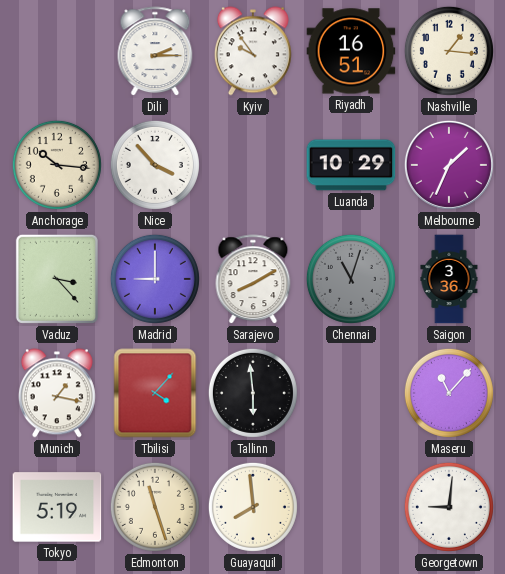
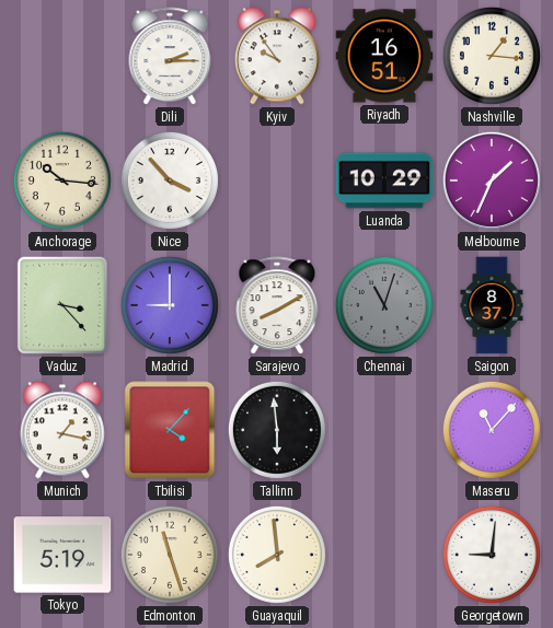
Saigon: 3:36 -> 8:37
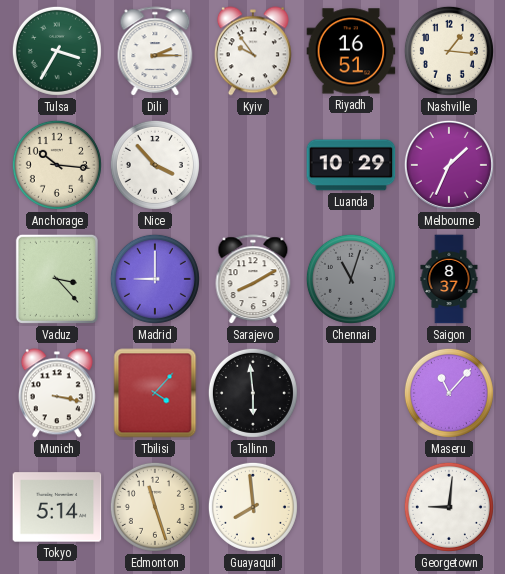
Tulsa: none -> 3:35
Munich: 1:17 -> 3:17
Tokyo: 5:19 -> 5:14
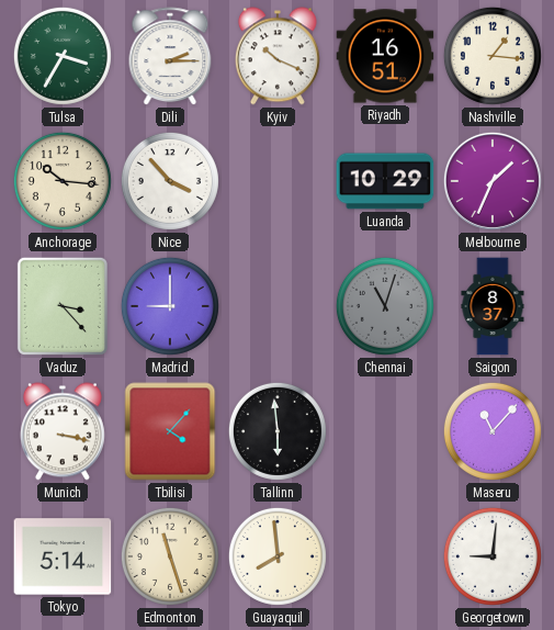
Kyiv: 9:54 -> 10:19
Sarajevo: 8:10 -> none
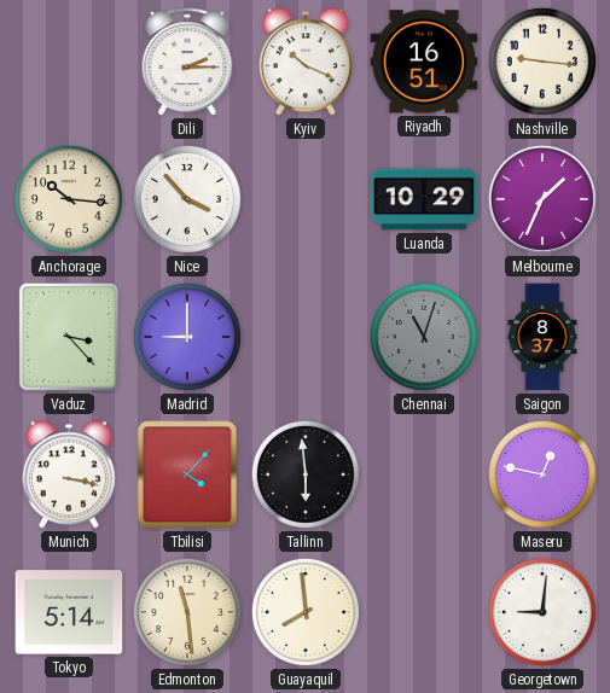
Tulsa: 3:35 -> none
Nashville: 1:16 -> 9:16
Maseru: 11:07 -> 12:47
Edmonton: 11:27 -> 11:29
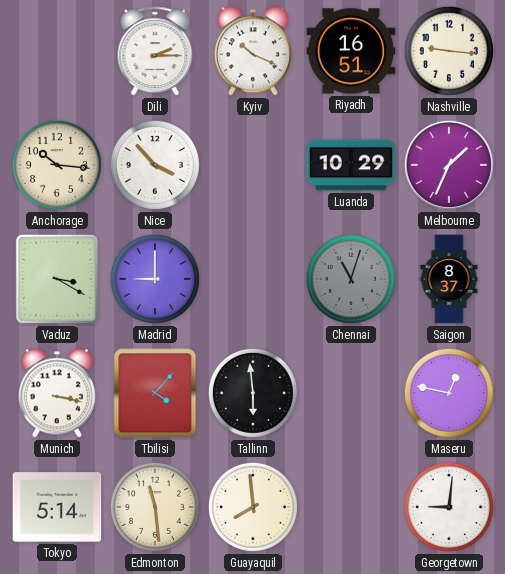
Vaduz: 3:23 -> 3:20
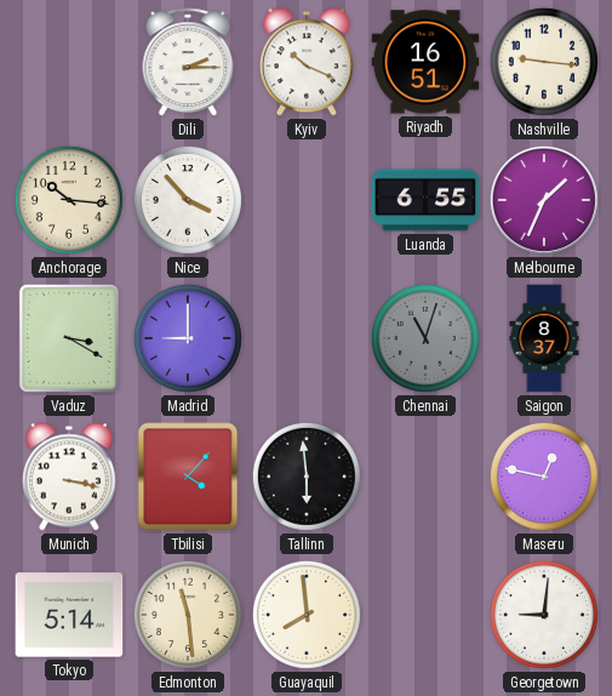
Luanda: 10:29 -> 6:55
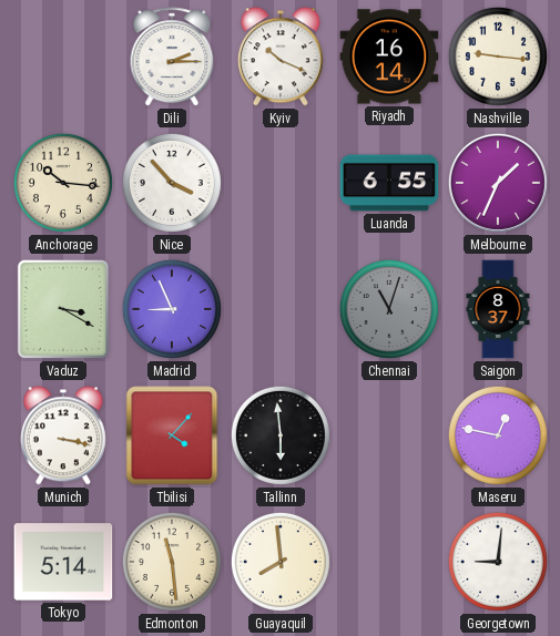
Riyadh: 16:51 -> 16:14
Madrid: 9:00 -> 8:56
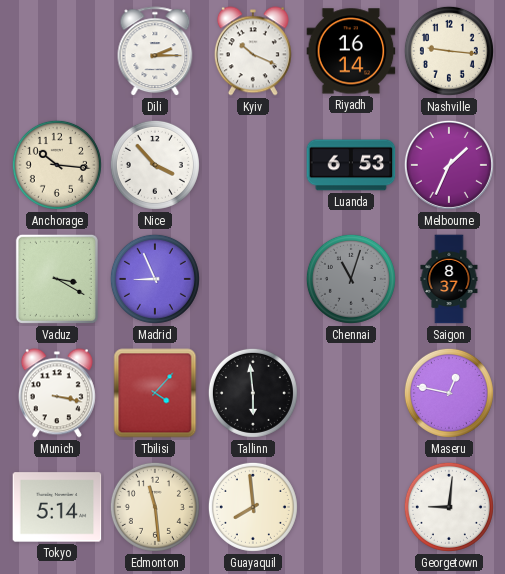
Luanda: 6:55 -> 6:53
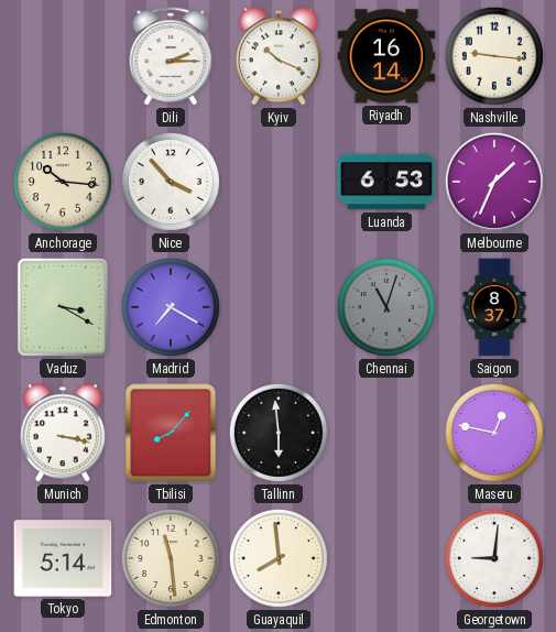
Madrid: 8:56 -> 7:20
Tbilisi: 4:07 -> 8:07
